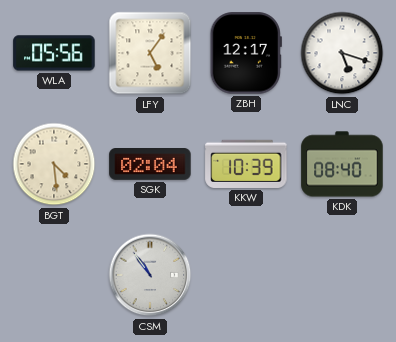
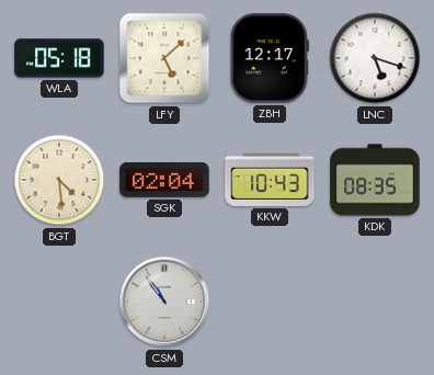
WLA: 05:56 -> 05:18
LFY: 5:06 -> 5:08
KKW: 10:39 -> 10:43
KDK: 08:40 -> 08:35
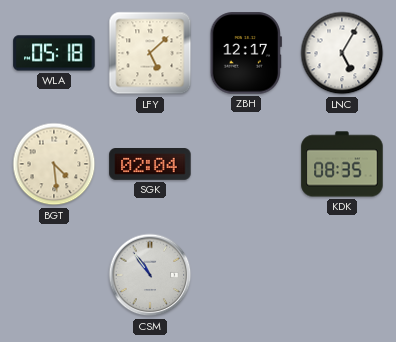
LNC: 5:18 -> 5:05
KKW: 10:43 -> none
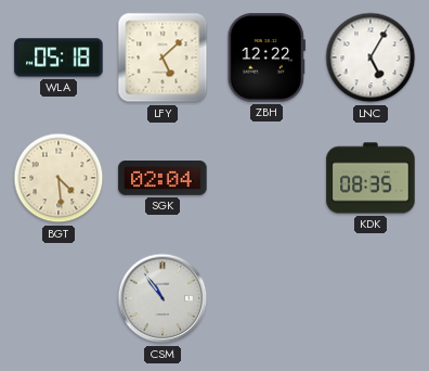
ZBH: 12:17 -> 12:22
